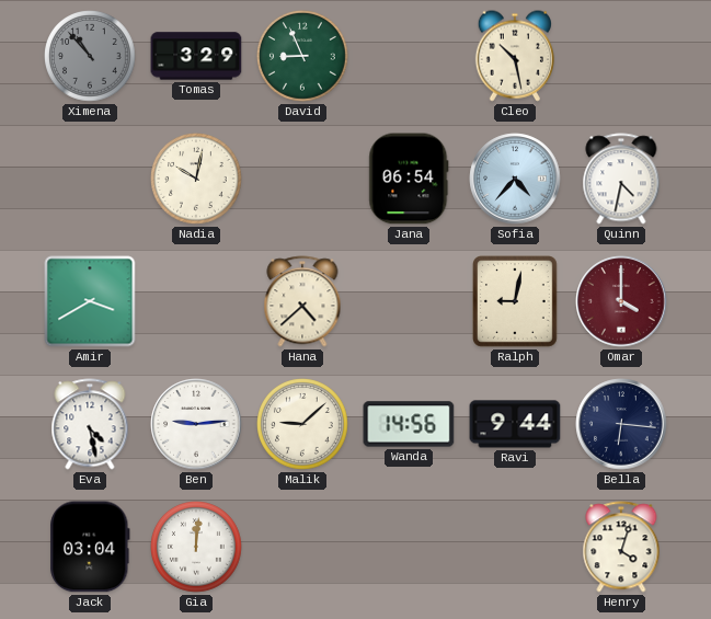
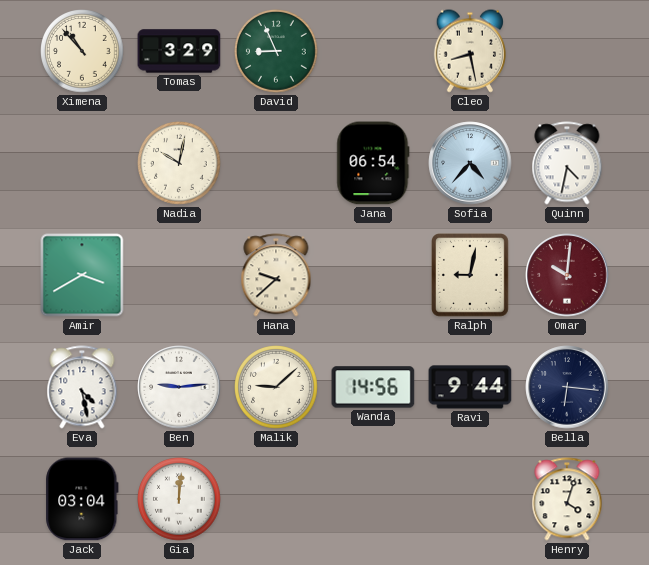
Ximena dial: grey -> cream
Cleo: 10:28 -> 8:28
Hana: 4:38 -> 9:38
Omar: 4:00 -> 10:01
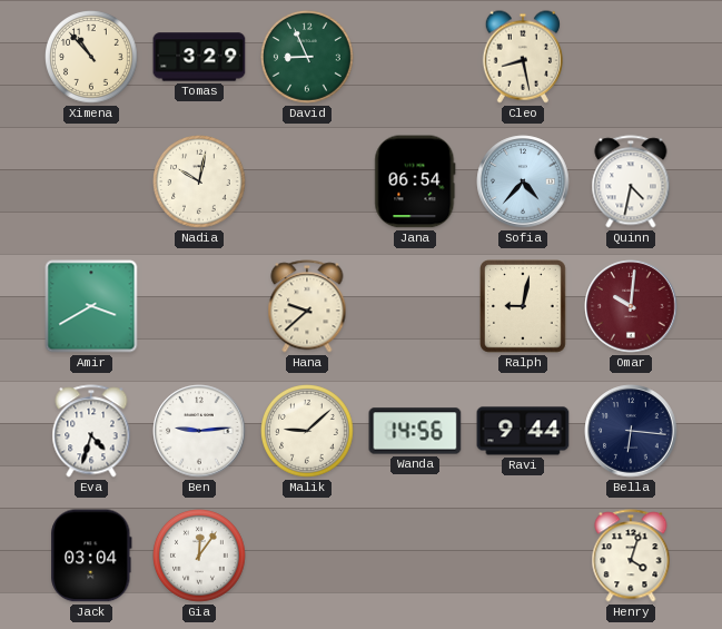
Eva: 4:28 -> 4:33
Gia: 12:01 -> 12:06
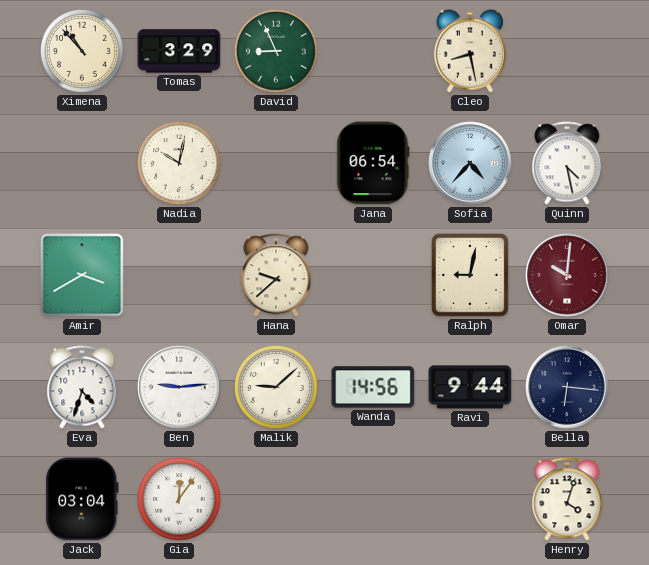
Quinn: 4:32 -> 4:28
